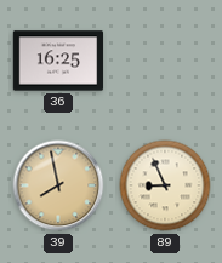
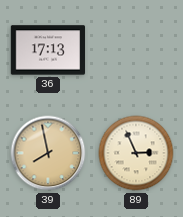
36: 16:25 -> 17:13
89: 8:56 -> 2:56
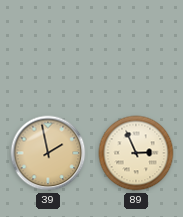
36: 17:13 -> none
39: 7:58 -> 1:58
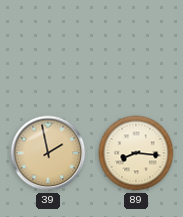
89: 2:56 -> 8:16
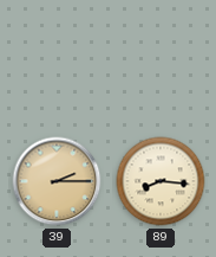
39: 1:58 -> 2:15
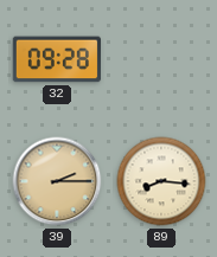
32: none -> 09:28
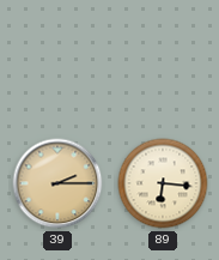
32: 09:28 -> none
89: 8:16 -> 6:16
